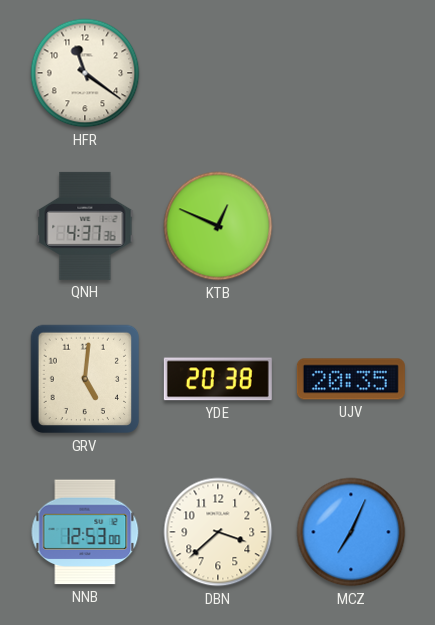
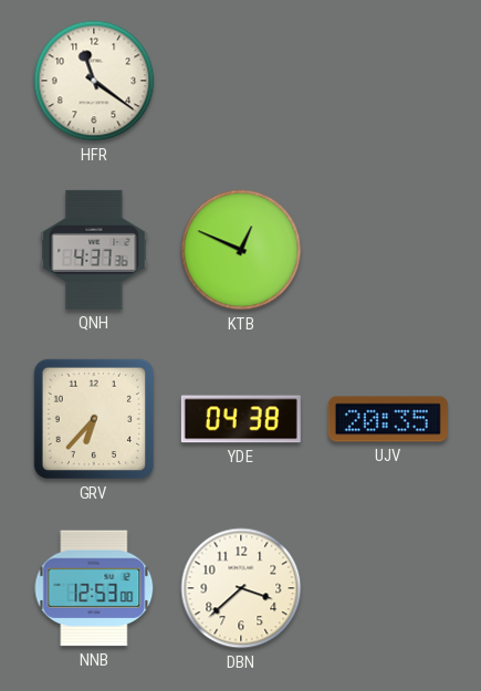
GRV: 5:01 -> 6:37
YDE: 20:38 -> 04:38
MCZ: 7:04 -> none
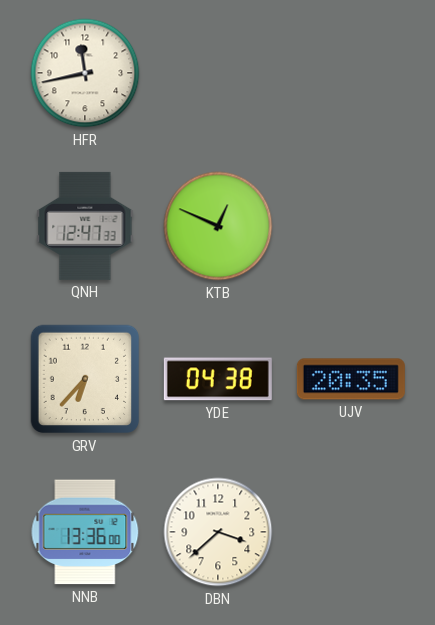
HFR: 11:21 -> 11:43
QNH: 4:37 -> 12:47
NNB: 12:53 -> 13:36
